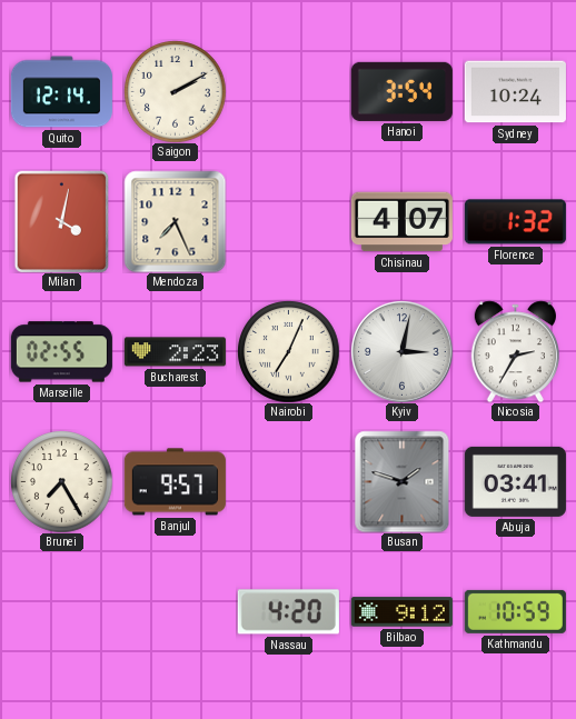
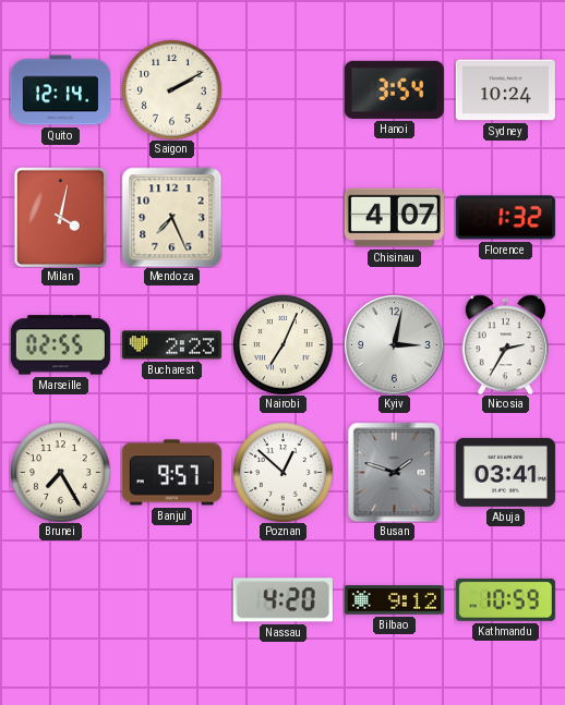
Poznan: none -> 12:52
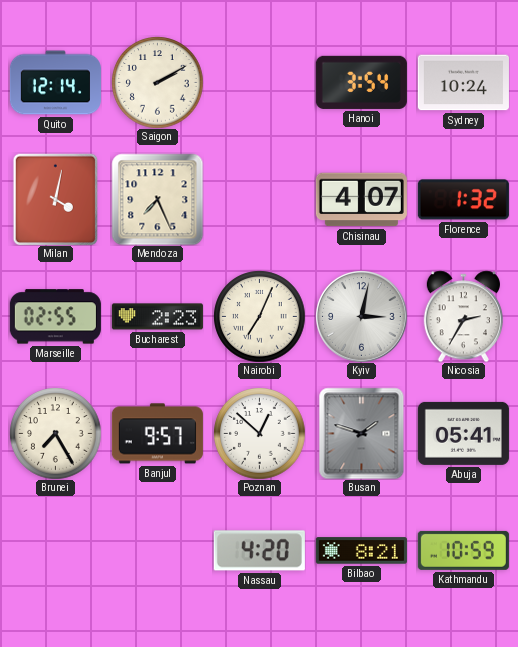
Abuja: 03:41 -> 05:41
Bilbao: 9:12 -> 8:21
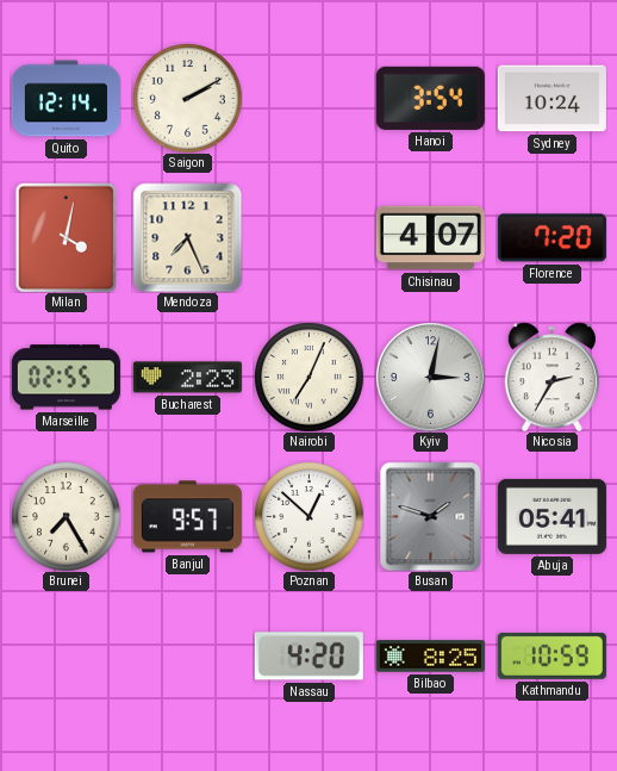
Florence: 1:32 -> 7:20
Bilbao: 8:21 -> 8:25
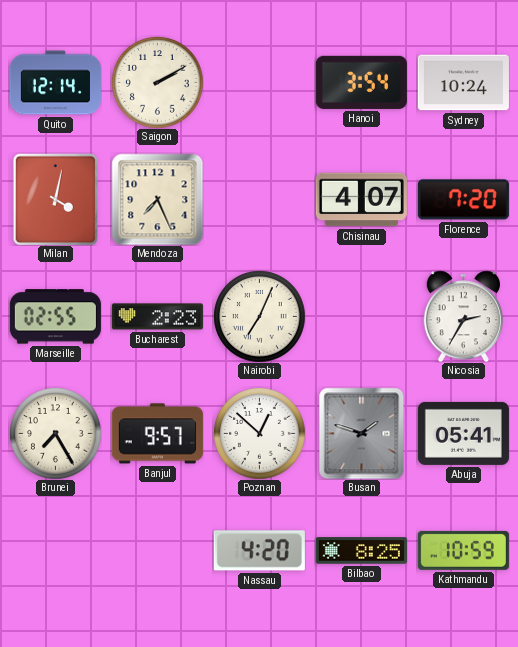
Kyiv: 3:02 -> none
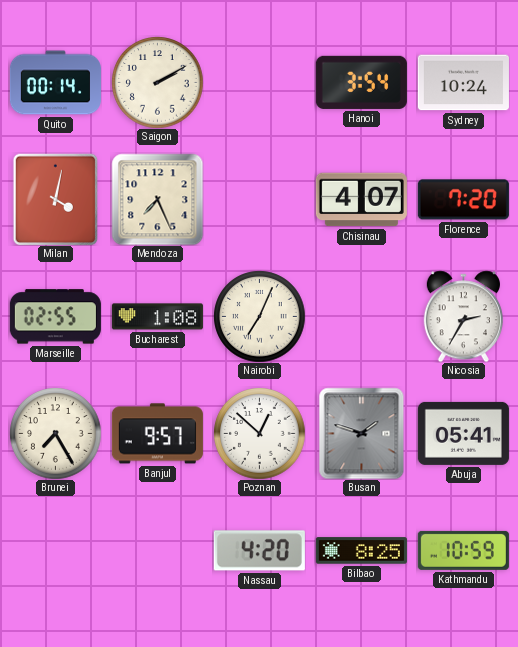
Quito: 12:14 -> 00:14
Bucharest: 2:23 -> 1:08
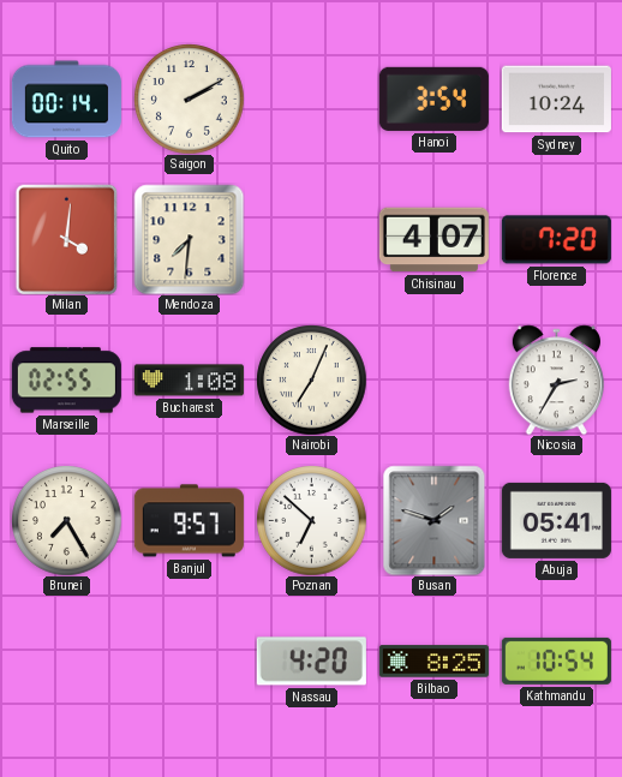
Milan: 4:02 -> 4:01
Mendoza: 7:26 -> 7:31
Poznan: 12:52 -> 6:52
Kathmandu: 10:59 -> 10:54
